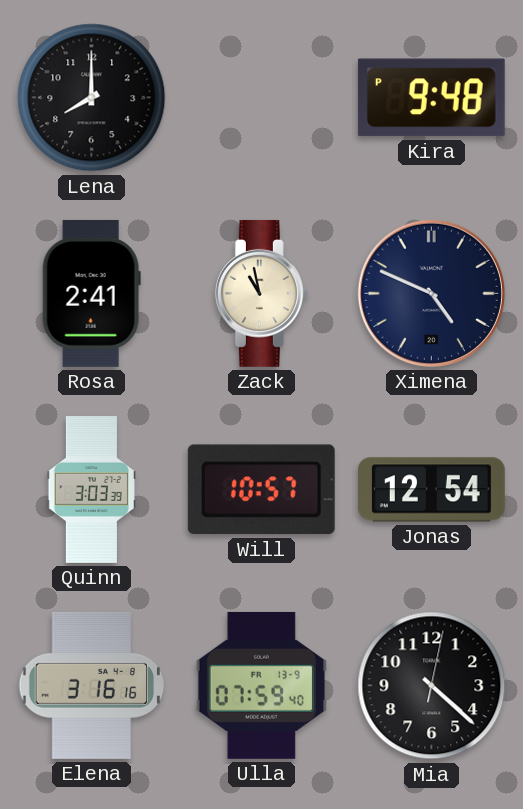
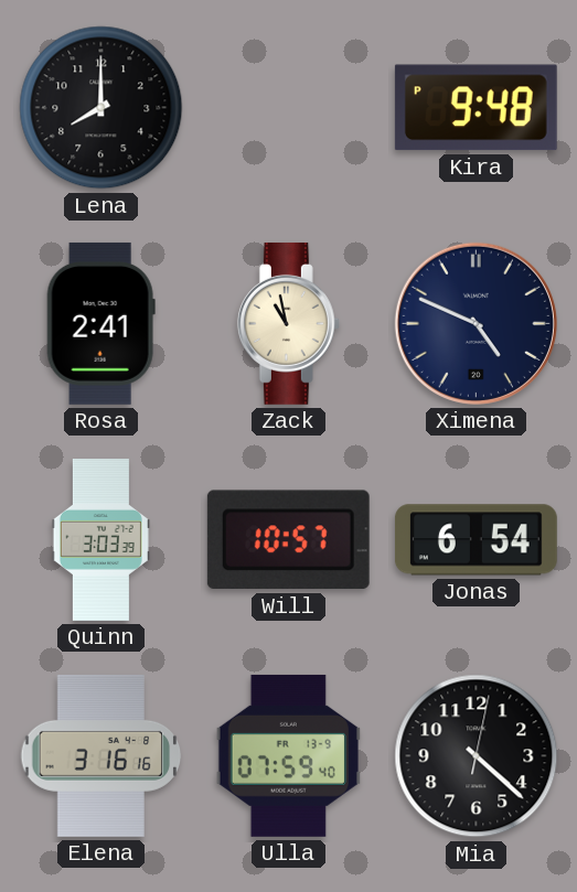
Jonas: 12:54 -> 6:54
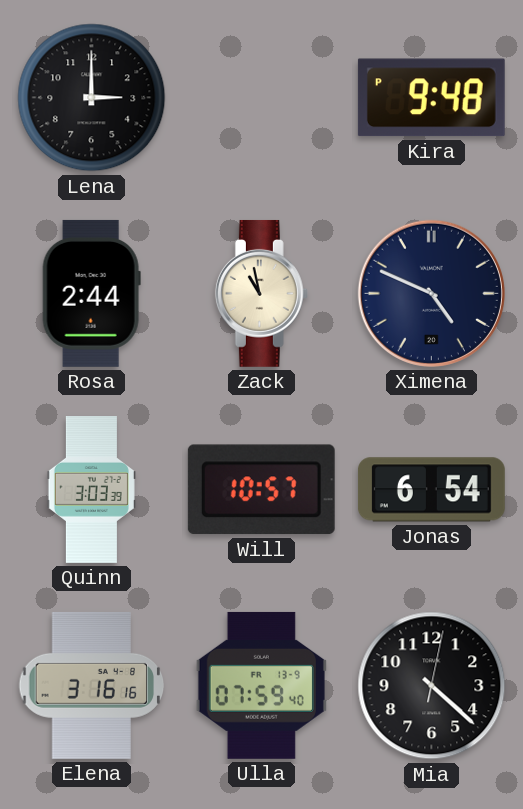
Lena: 8:00 -> 3:00
Rosa: 2:41 -> 2:44
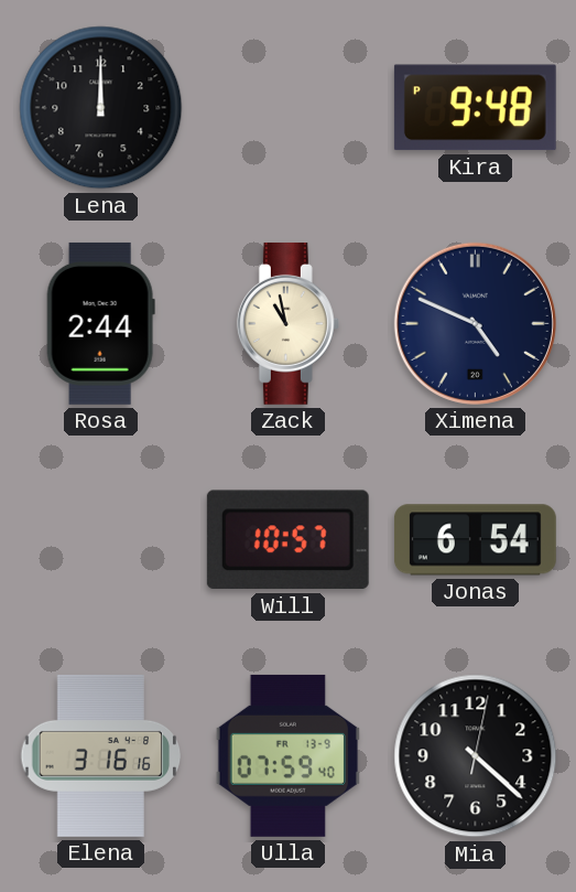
Lena: 3:00 -> 12:00
Quinn: 3:03 -> none
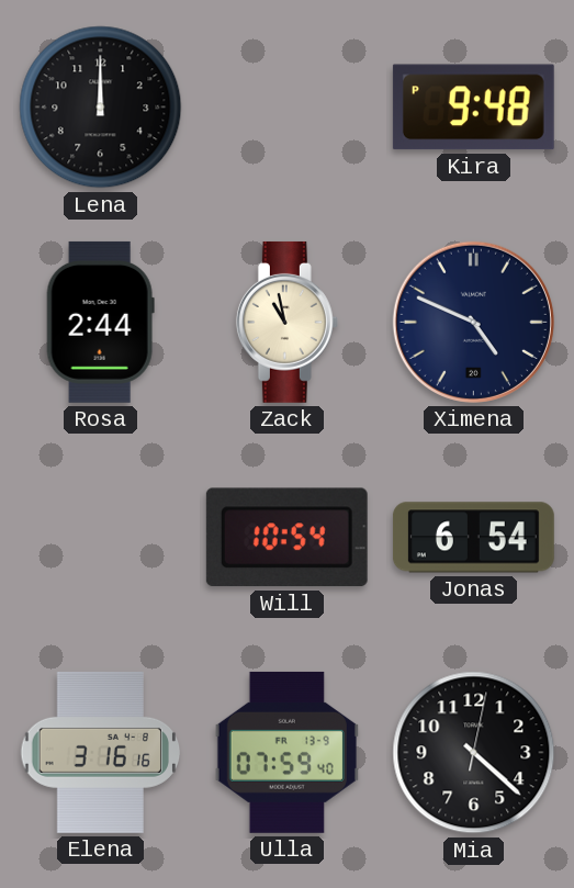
Will: 10:57 -> 10:54
